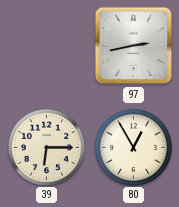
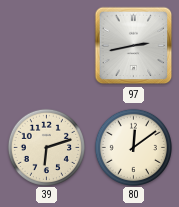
39: 6:15 -> 6:12
80: 12:55 -> 12:09
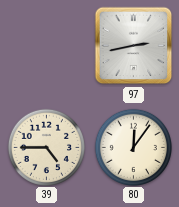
39: 6:12 -> 4:45
80: 12:09 -> 12:06
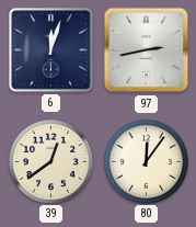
6: none -> 12:03
39: 4:45 -> 12:39
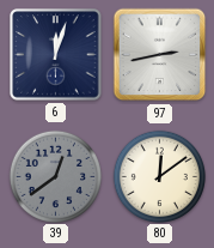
39 dial: cream -> grey
80: 12:06 -> 12:09
